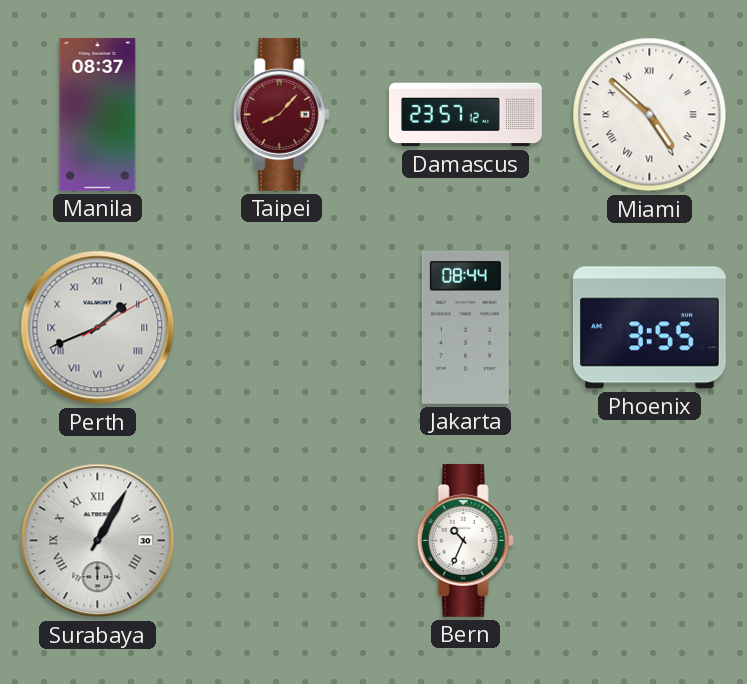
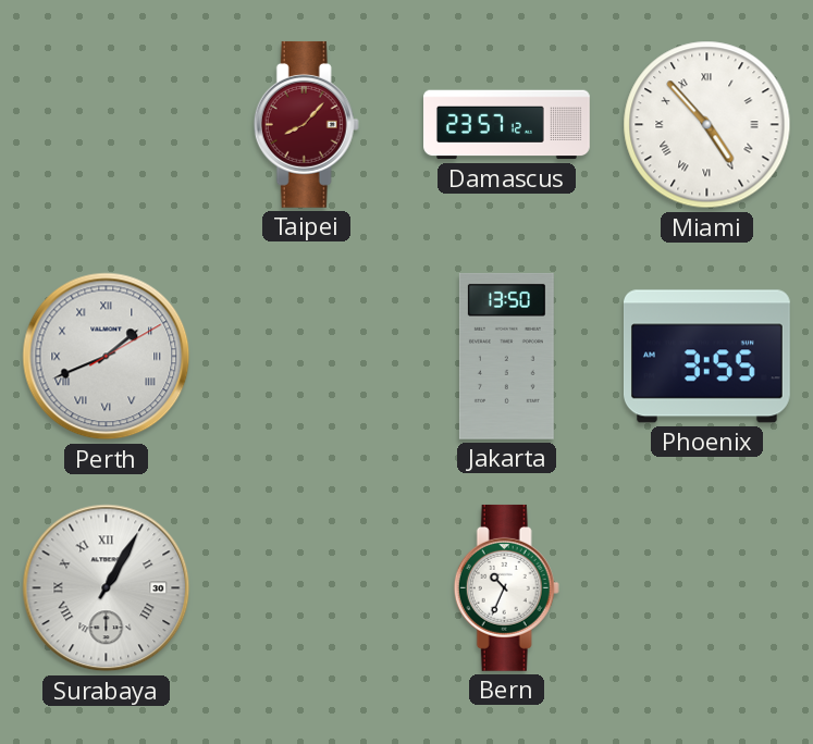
Manila: 08:37 -> none
Miami: 4:52 -> 4:53
Jakarta: 08:44 -> 13:50
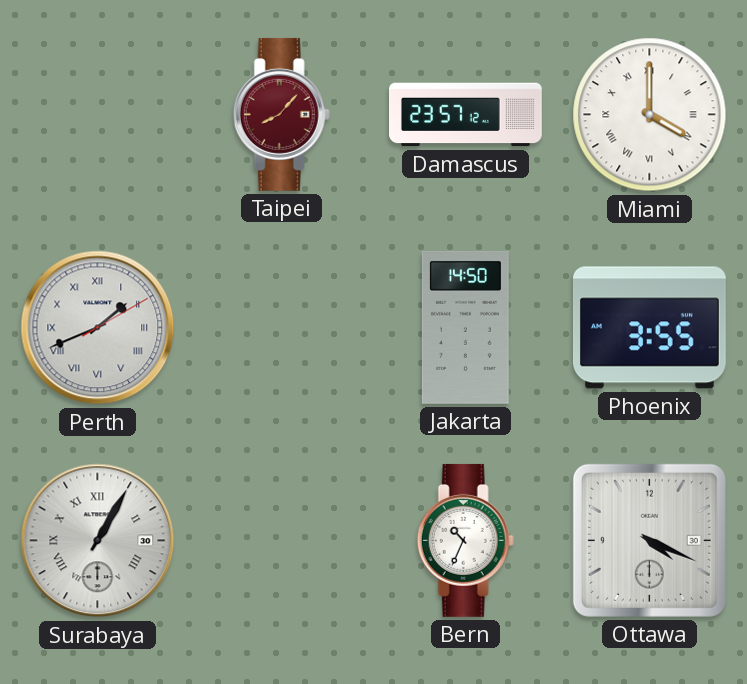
Miami: 4:53 -> 4:00
Jakarta: 13:50 -> 14:50
Ottawa: none -> 4:19
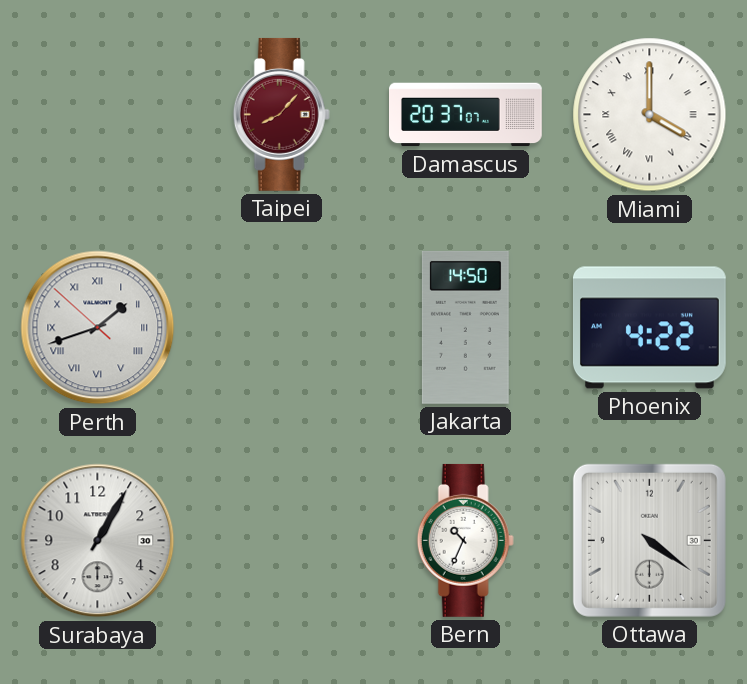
Damascus: 23:57 -> 20:37
Perth: 1:41:10 -> 1:41:52
Phoenix: 3:55 -> 4:22
Surabaya numerals: Roman -> Arabic
Ottawa: 4:19 -> 4:21
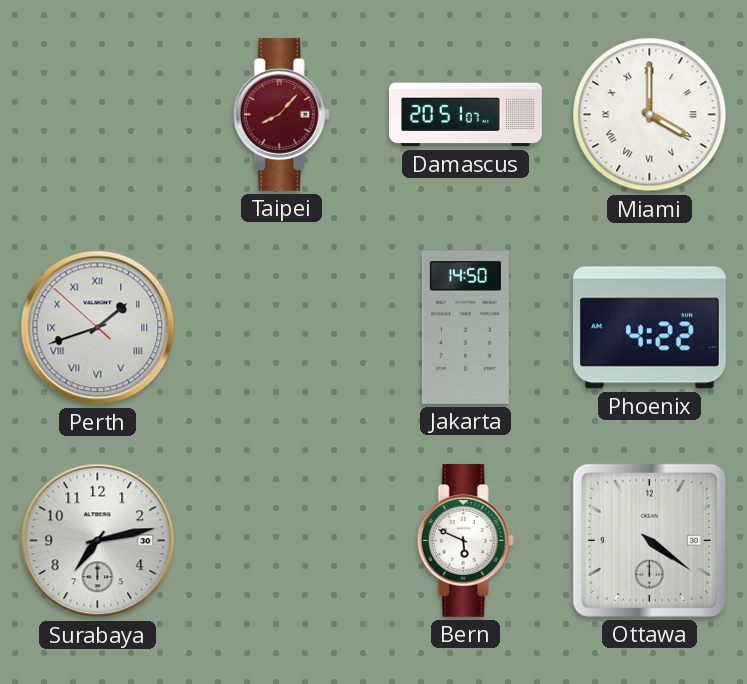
Damascus: 20:37 -> 20:51
Surabaya: 1:05 -> 7:13
Bern: 10:34 -> 5:49
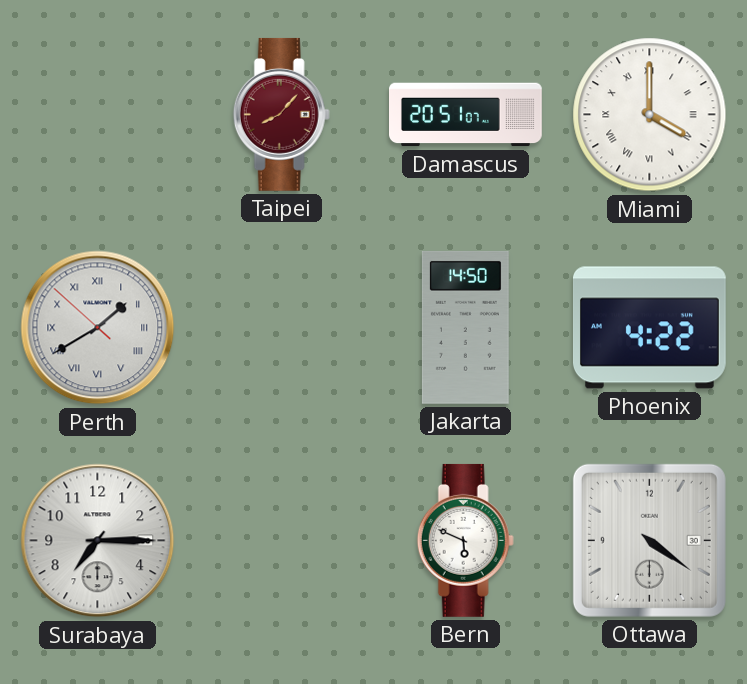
Perth: 1:41 -> 1:39
Surabaya: 7:13 -> 7:15
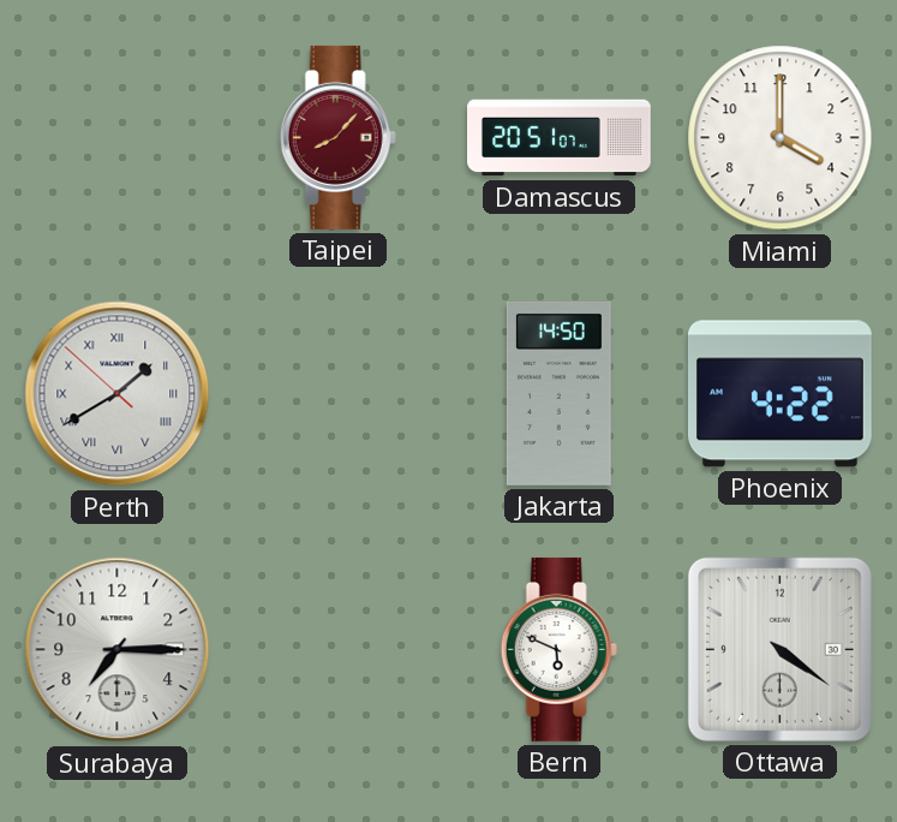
Miami numerals: Roman -> Arabic
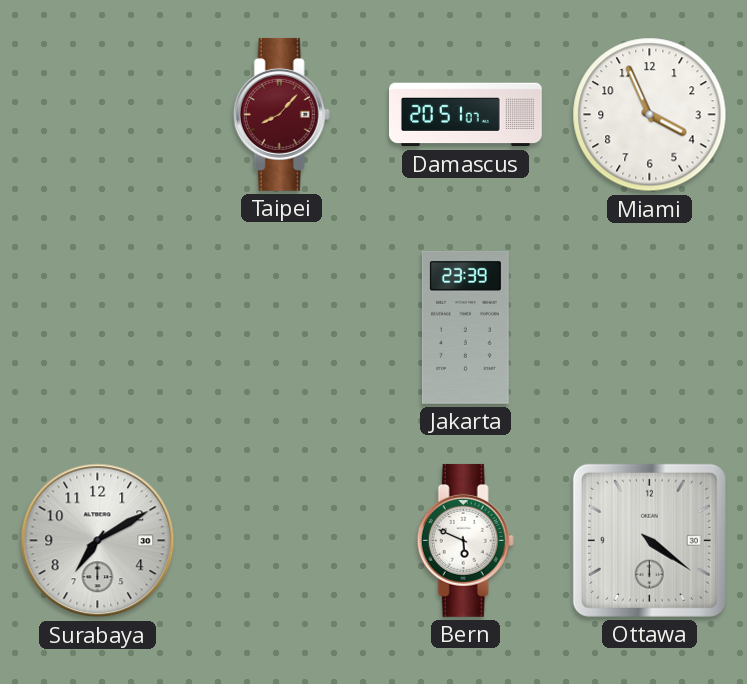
Miami: 4:00 -> 3:56
Perth: 1:39 -> none
Jakarta: 14:50 -> 23:39
Phoenix: 4:22 -> none
Surabaya: 7:15 -> 7:10
